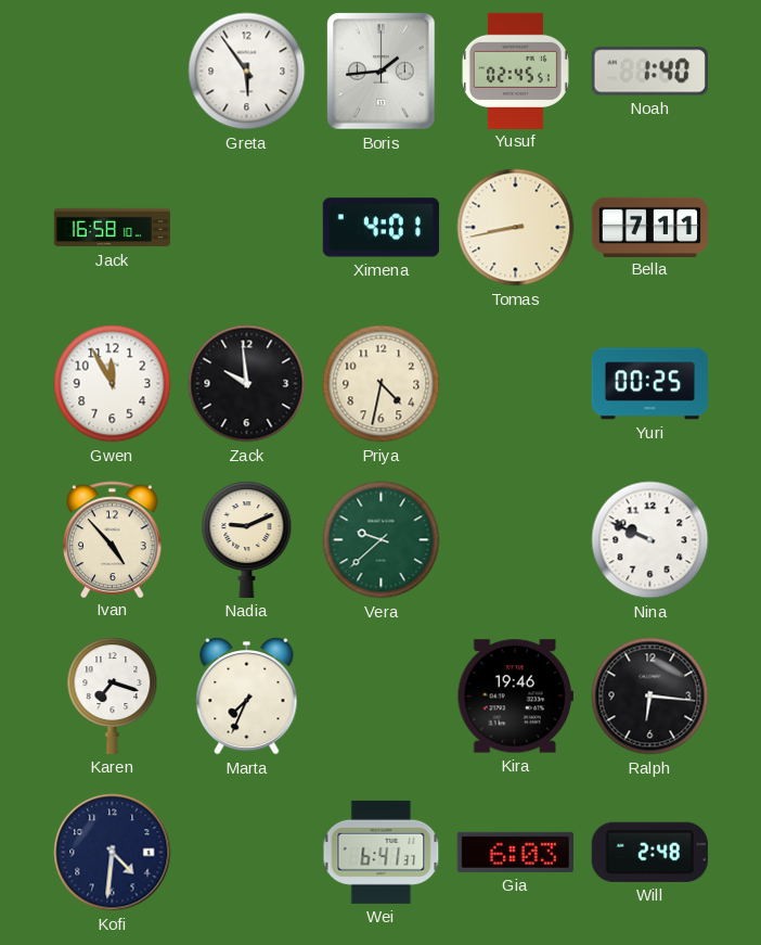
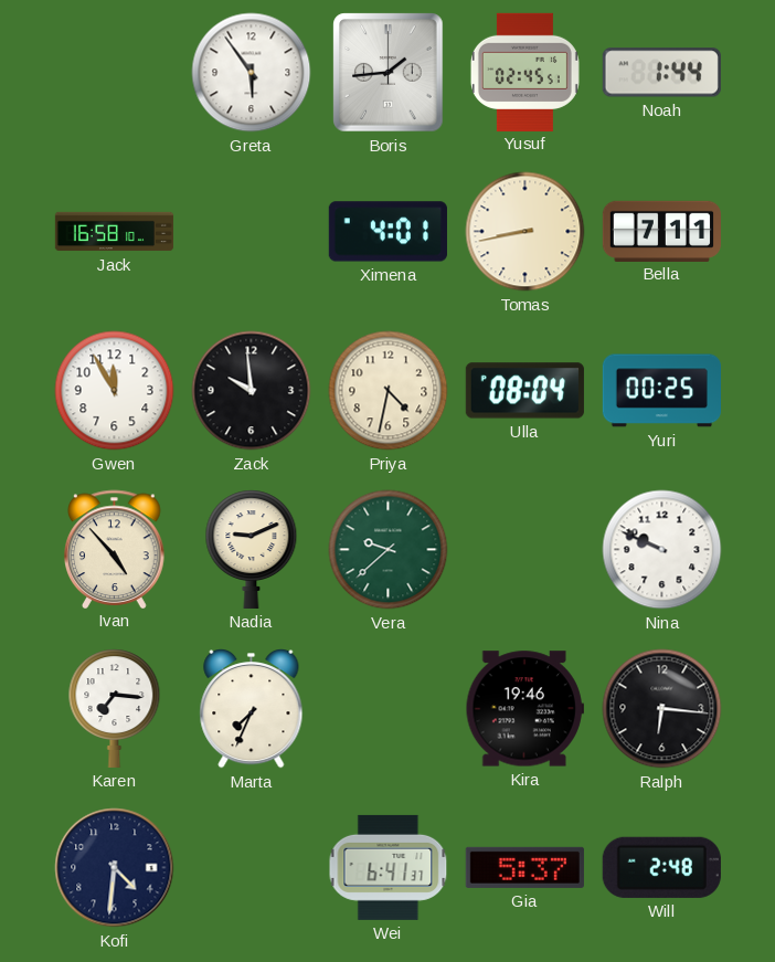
Noah: 1:40 -> 1:44
Ulla: none -> 08:04
Karen: 7:18 -> 7:16
Gia: 6:03 -> 5:37
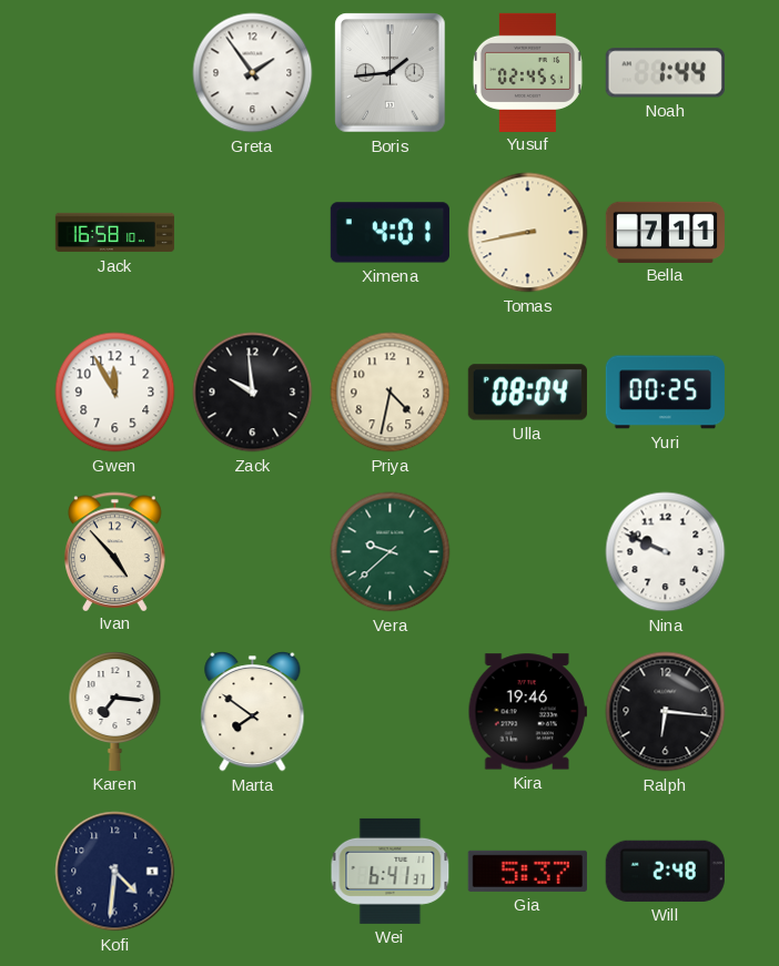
Greta: 5:54 -> 1:54
Nadia: 9:11 -> none
Marta: 7:34 -> 7:51
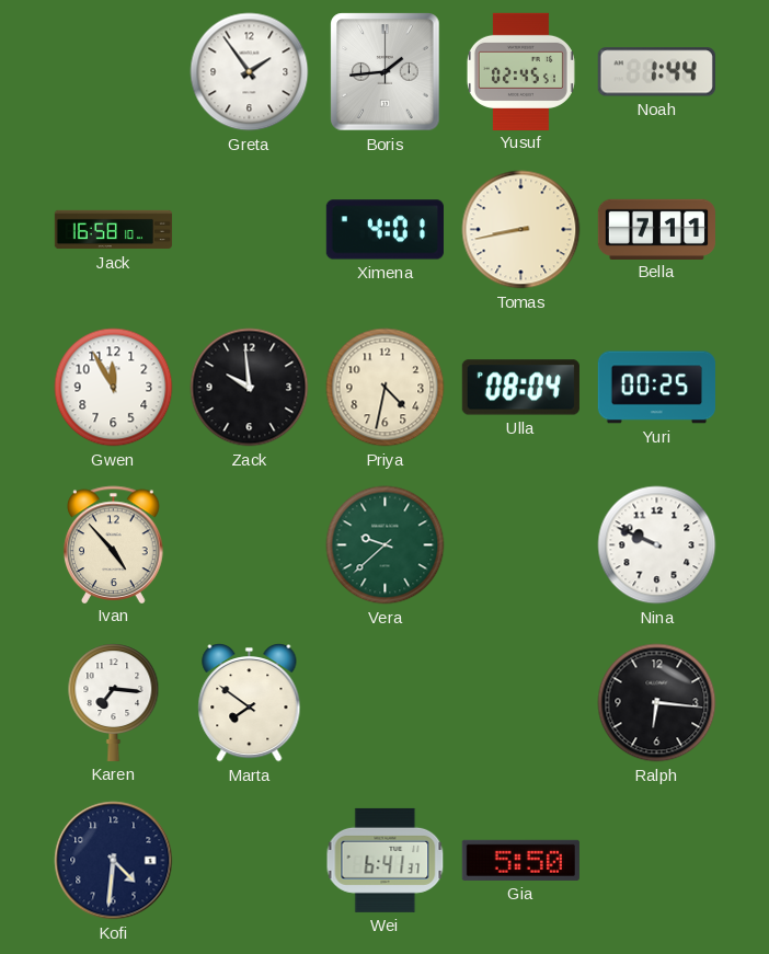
Kira: 19:46 -> none
Gia: 5:37 -> 5:50
Will: 2:48 -> none
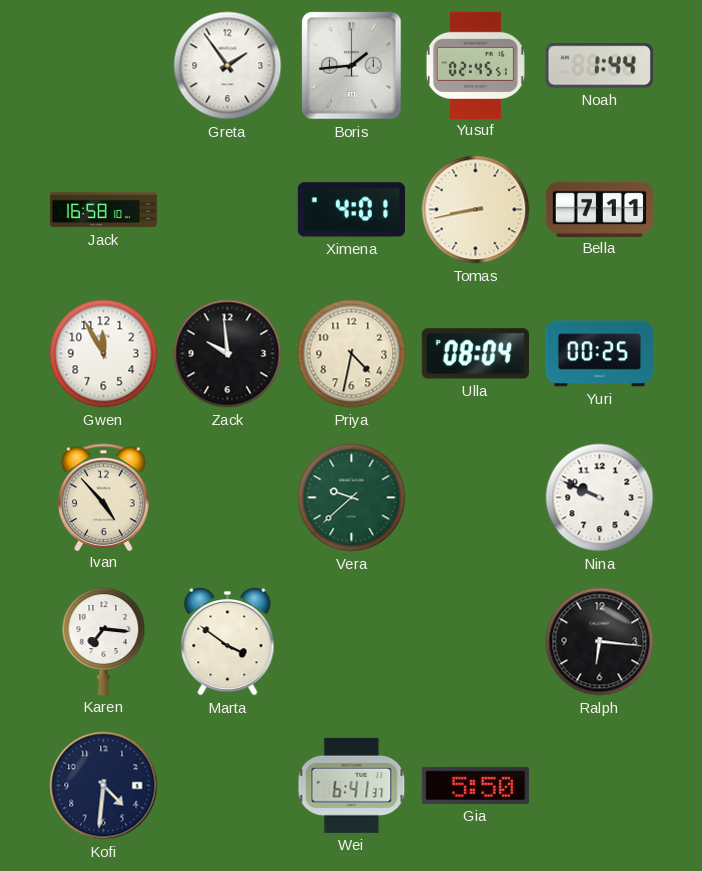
Marta: 7:51 -> 3:51
